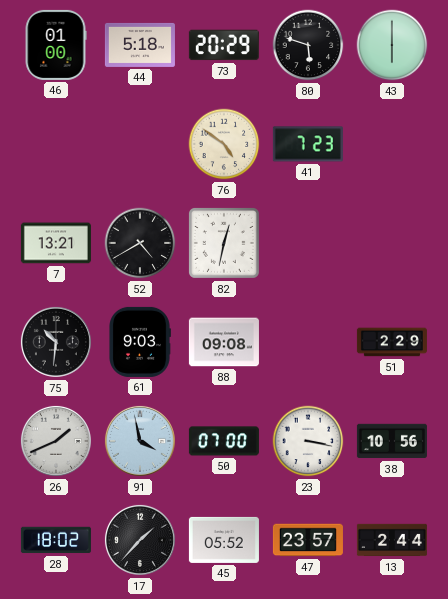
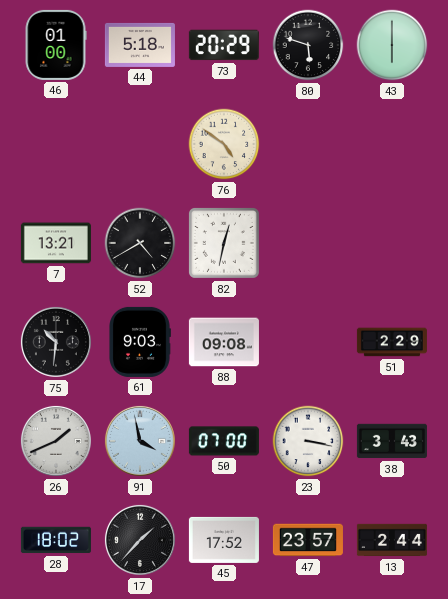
41: 7:23 -> none
38: 10:56 -> 3:43
45: 05:52 -> 17:52
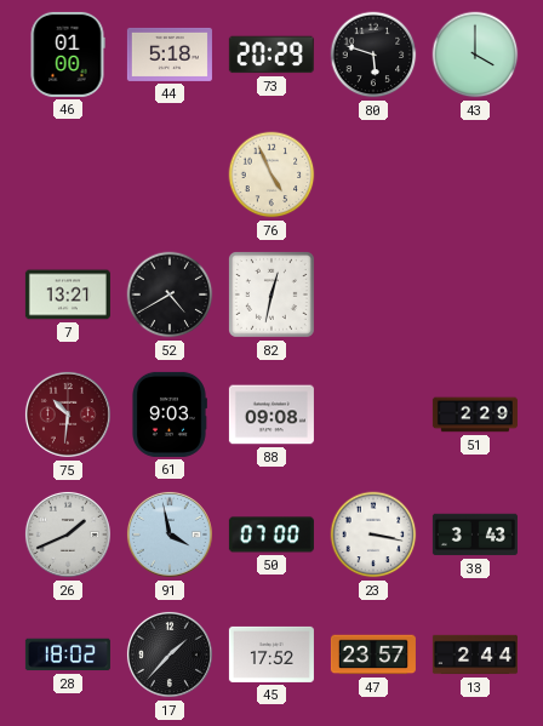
43: 6:00 -> 4:00
76: 4:51 -> 4:56
75 dial: black -> burgundy
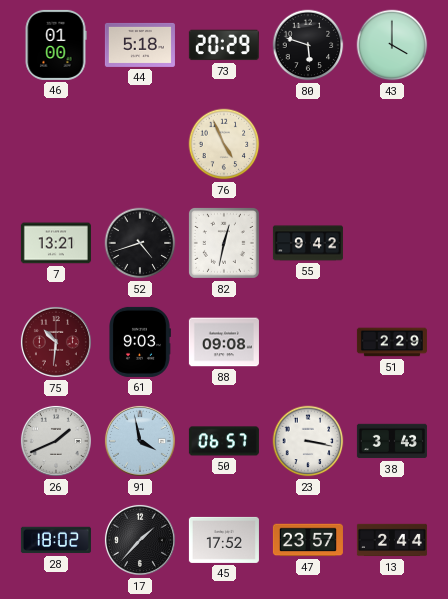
52: 4:40 -> 4:42
55: none -> 9:42
50: 07:00 -> 06:57
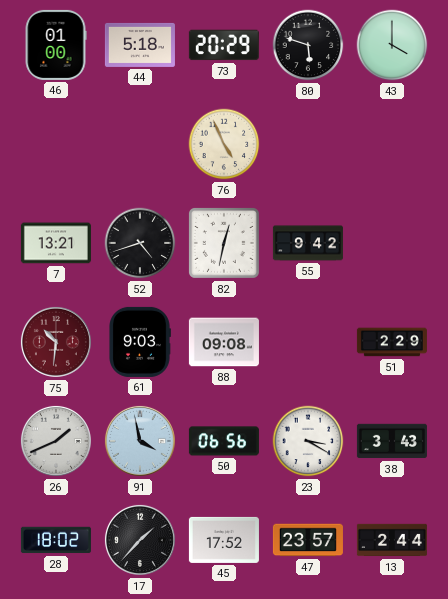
50: 06:57 -> 06:56
23: 3:17 -> 3:20
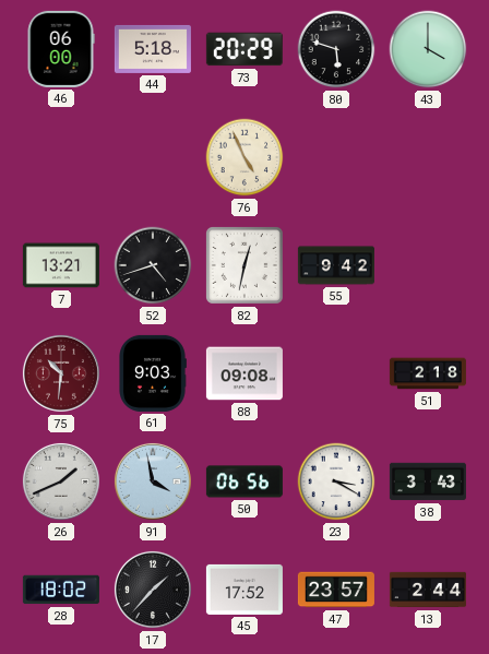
46: 01:00 -> 06:00
51: 2:29 -> 2:18
